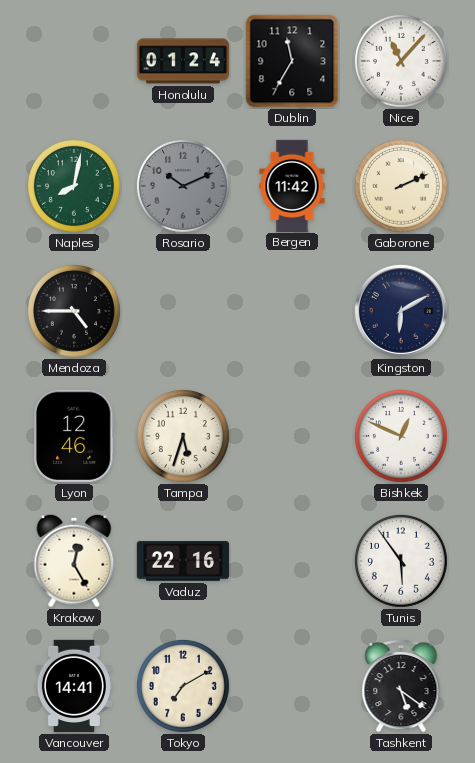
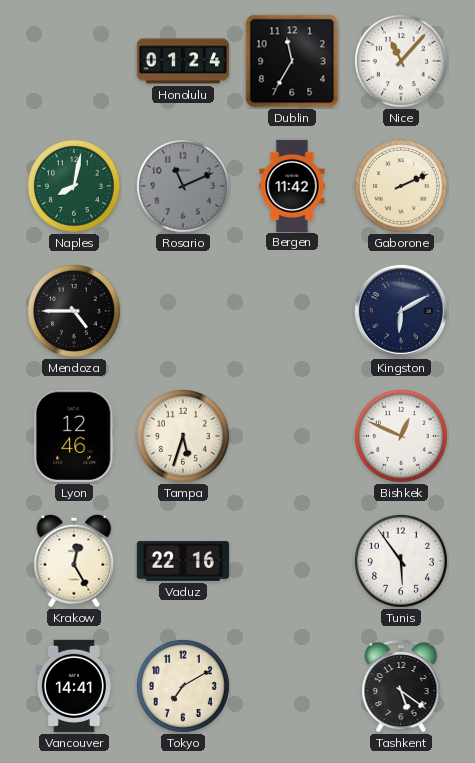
Rosario: 10:11 -> 11:11
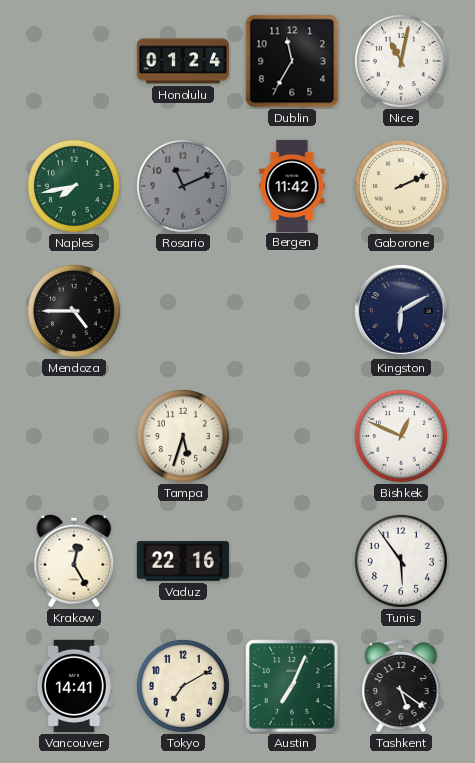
Nice: 11:07 -> 11:02
Naples: 8:02 -> 7:43
Lyon: 12:46 -> none
Austin: none -> 7:04
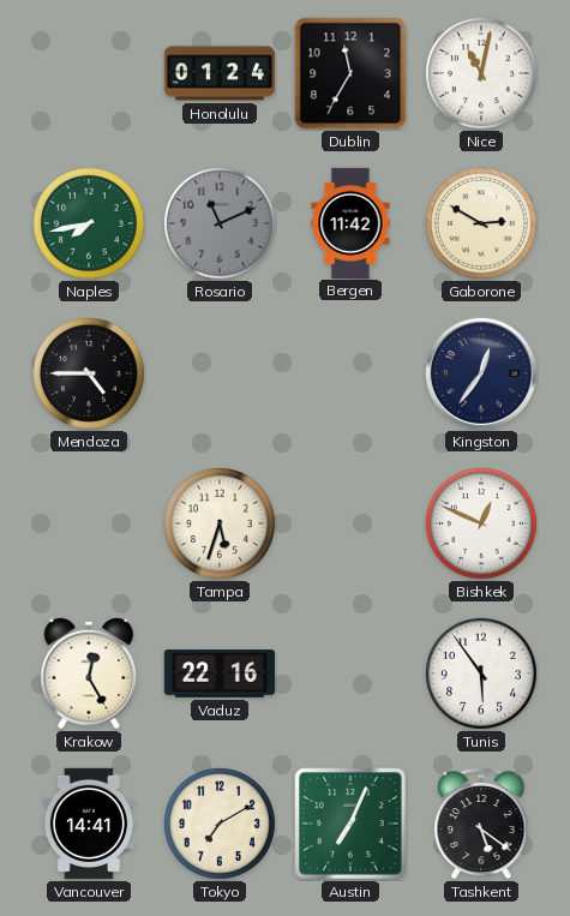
Gaborone: 2:11 -> 2:50
Kingston: 6:10 -> 12:36
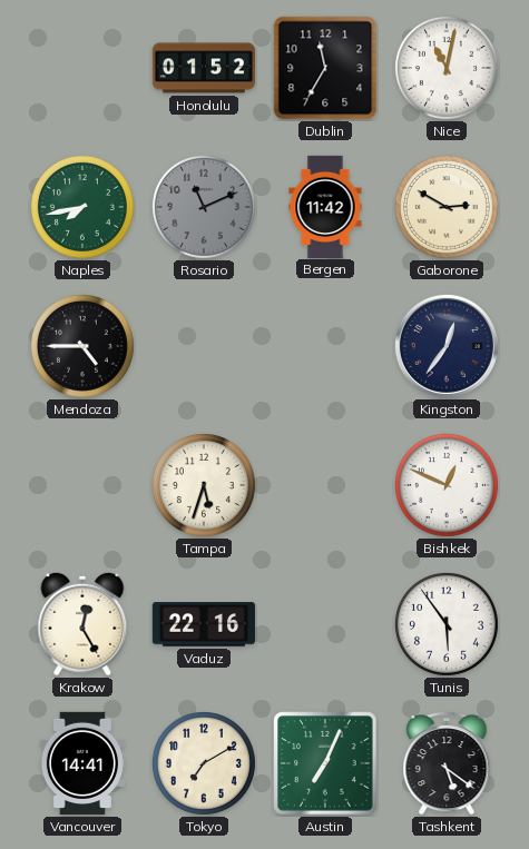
Honolulu: 01:24 -> 01:52
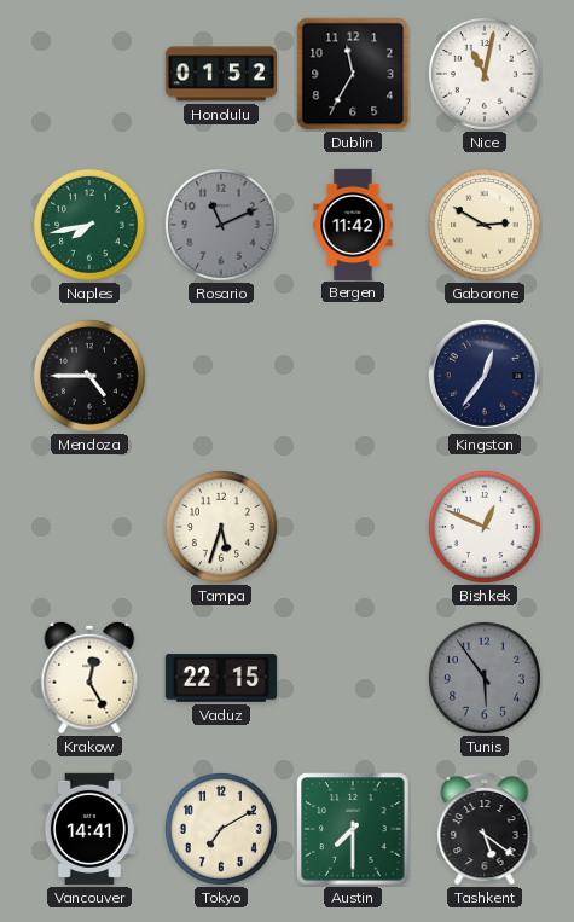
Vaduz: 22:16 -> 22:15
Tunis dial: white -> grey
Austin: 7:04 -> 7:30
